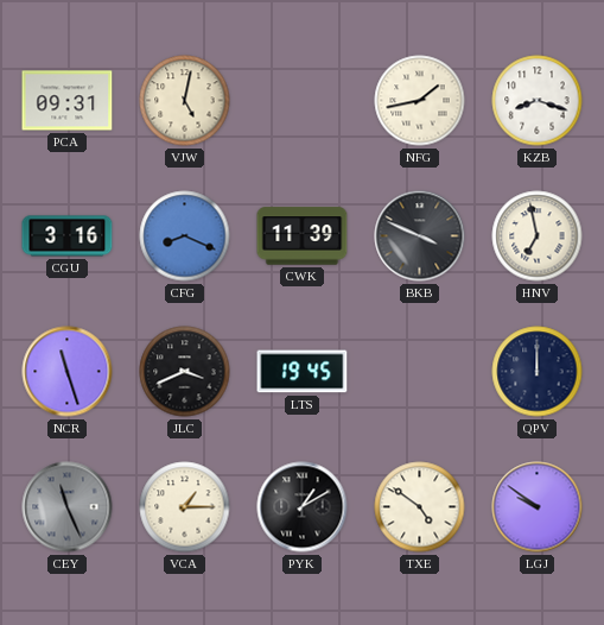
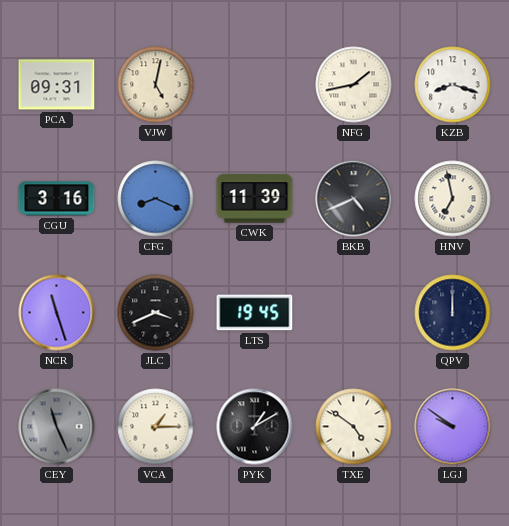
BKB: 3:49 -> 4:41
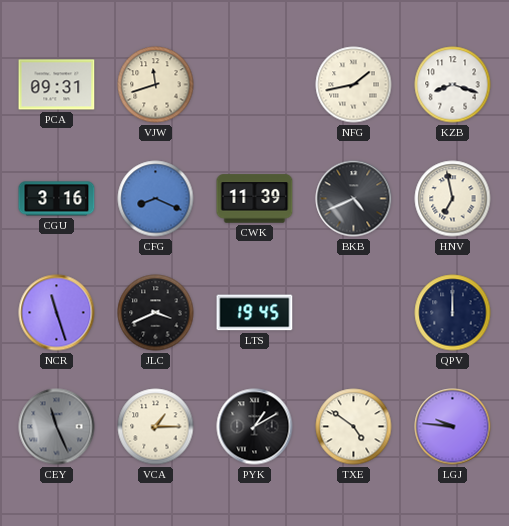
VJW: 5:02 -> 11:42
LGJ: 9:51 -> 9:46
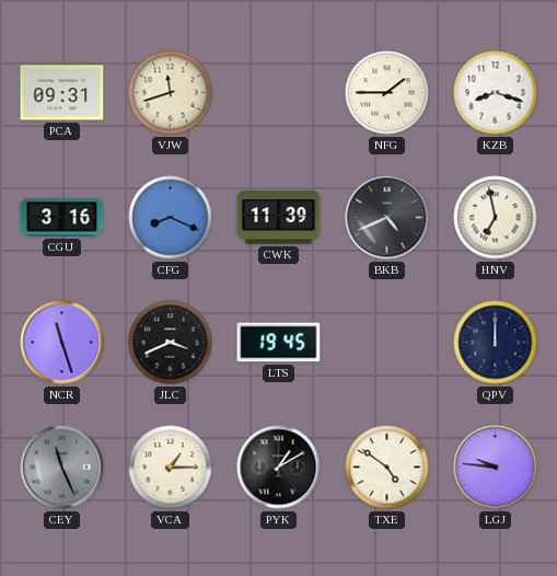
NFG: 1:43 -> 1:45
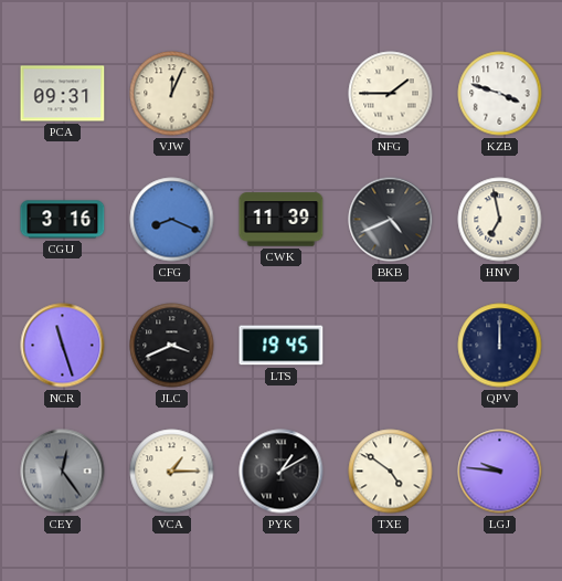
VJW: 11:42 -> 12:04
KZB: 8:18 -> 3:48
CEY: 11:26 -> 12:24
